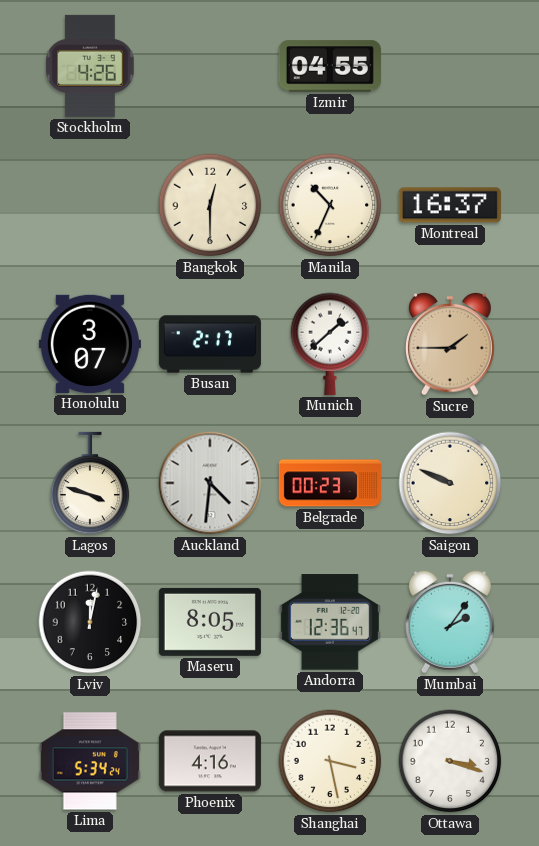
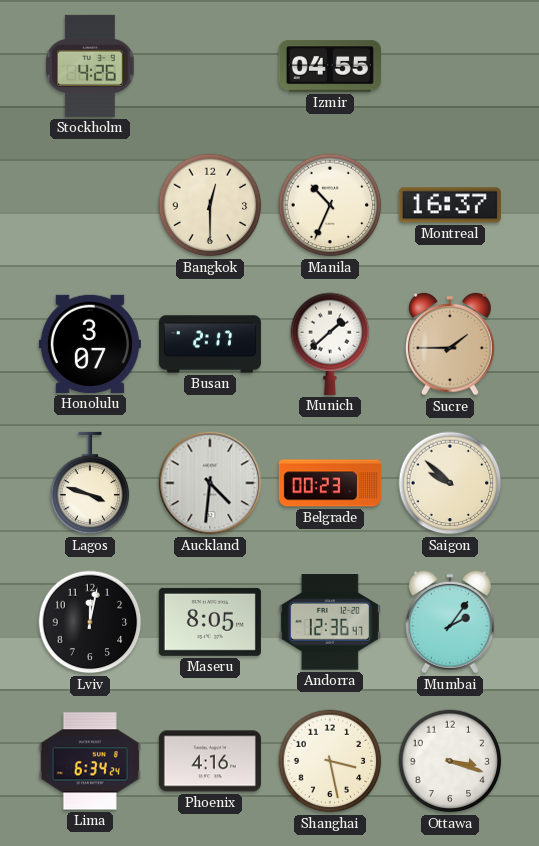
Saigon: 9:49 -> 9:52
Lima: 5:34 -> 6:34
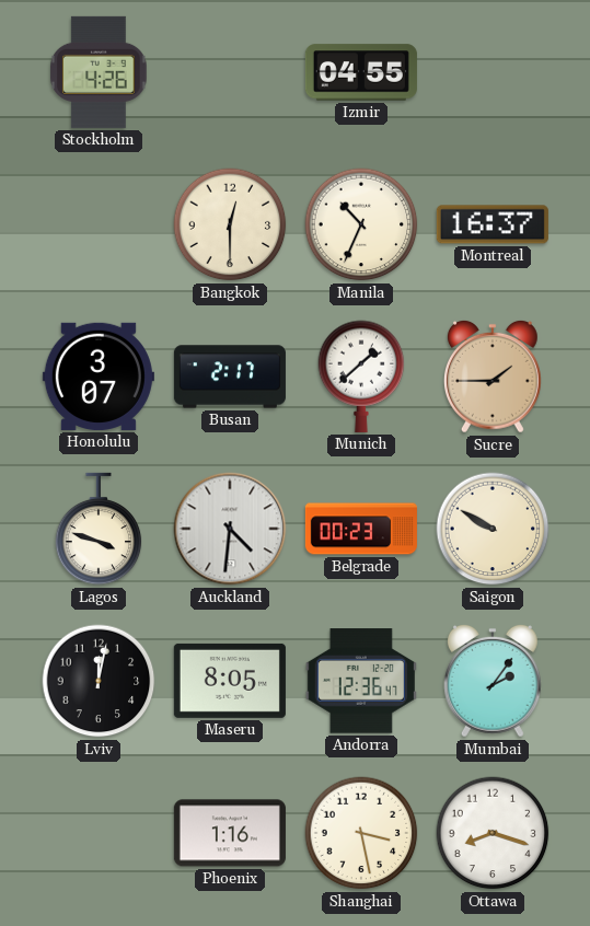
Saigon: 9:52 -> 9:50
Lima: 6:34 -> none
Phoenix: 4:16 -> 1:16
Ottawa: 3:18 -> 8:18
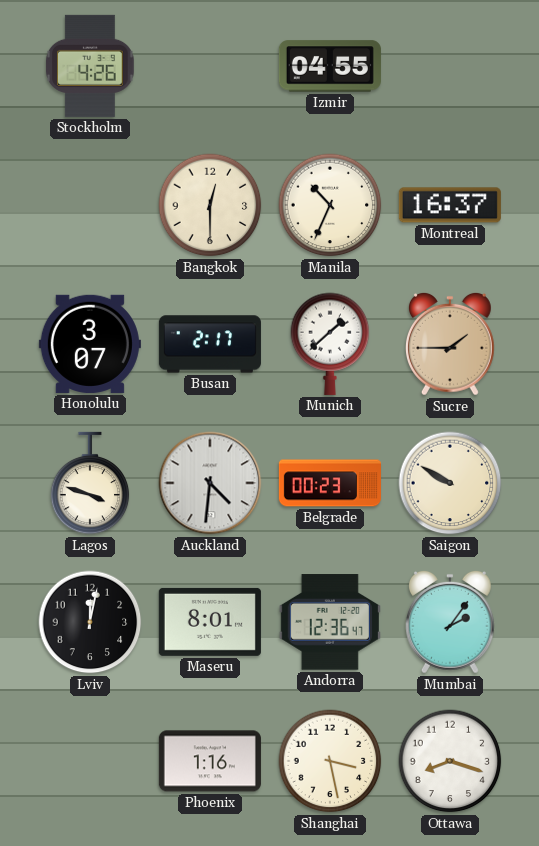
Maseru: 8:05 -> 8:01
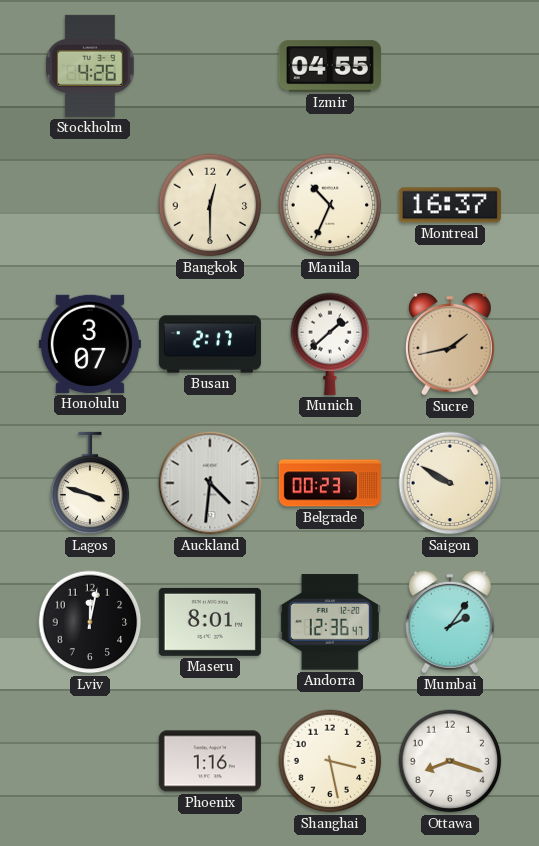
Sucre: 1:45 -> 1:43
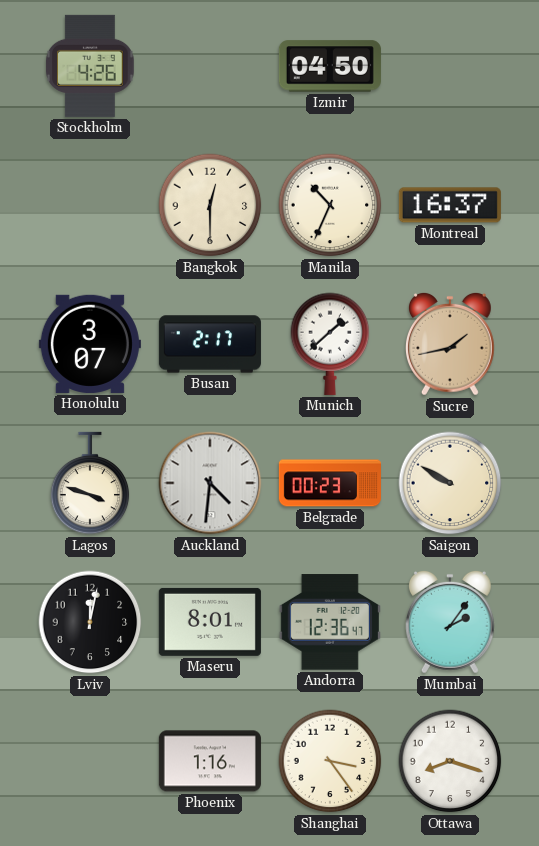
Izmir: 04:55 -> 04:50
Shanghai: 3:28 -> 3:24
